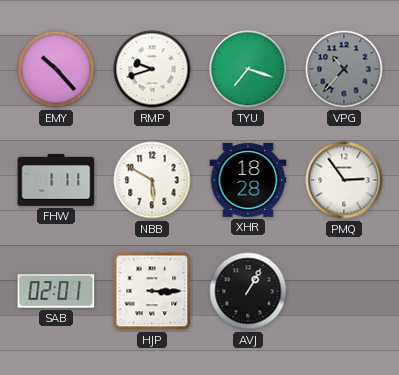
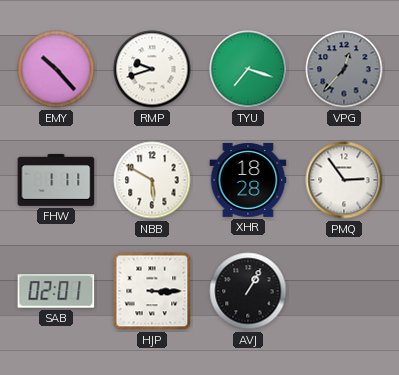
VPG: 10:37 -> 12:37
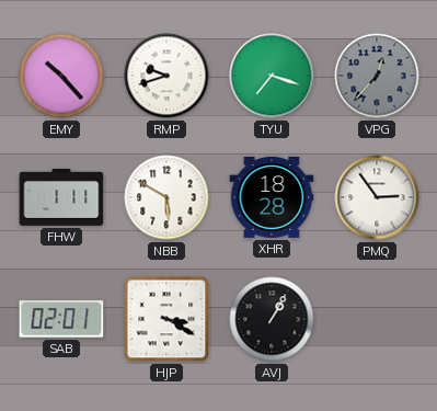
HJP: 3:15 -> 3:20
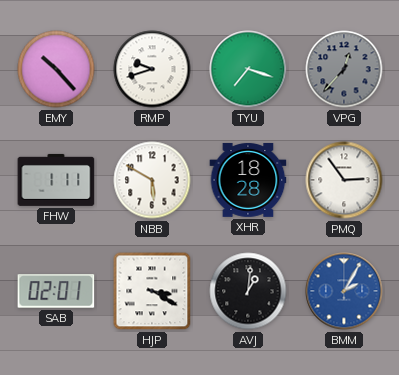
AVJ: 1:05 -> 1:01
BMM: none -> 2:05
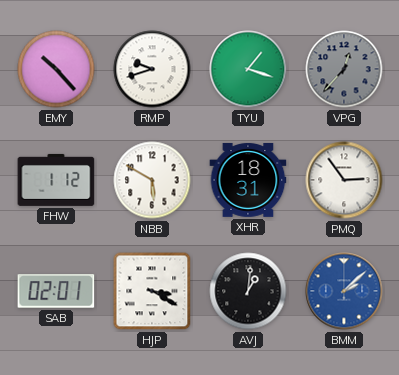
TYU: 7:18 -> 1:18
FHW: 1:11 -> 1:12
XHR: 18:28 -> 18:31
BMM: 2:05 -> 2:08
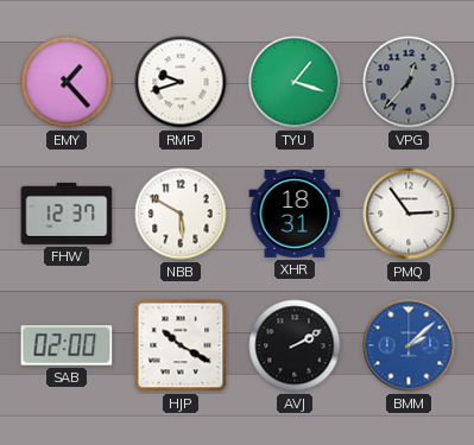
EMY: 10:23 -> 1:23
FHW: 1:12 -> 12:37
SAB: 02:01 -> 02:00
HJP: 3:20 -> 10:20
AVJ: 1:01 -> 2:10
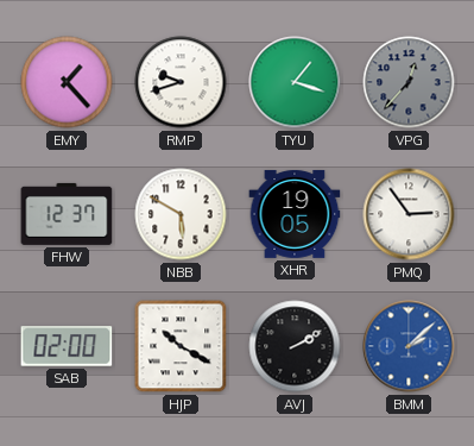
XHR: 18:31 -> 19:05
